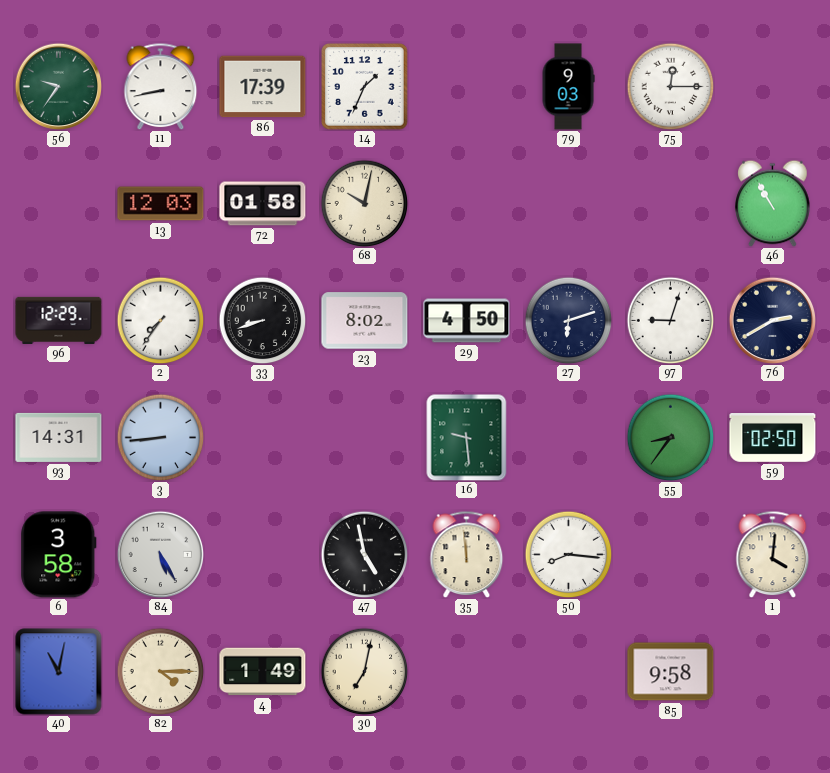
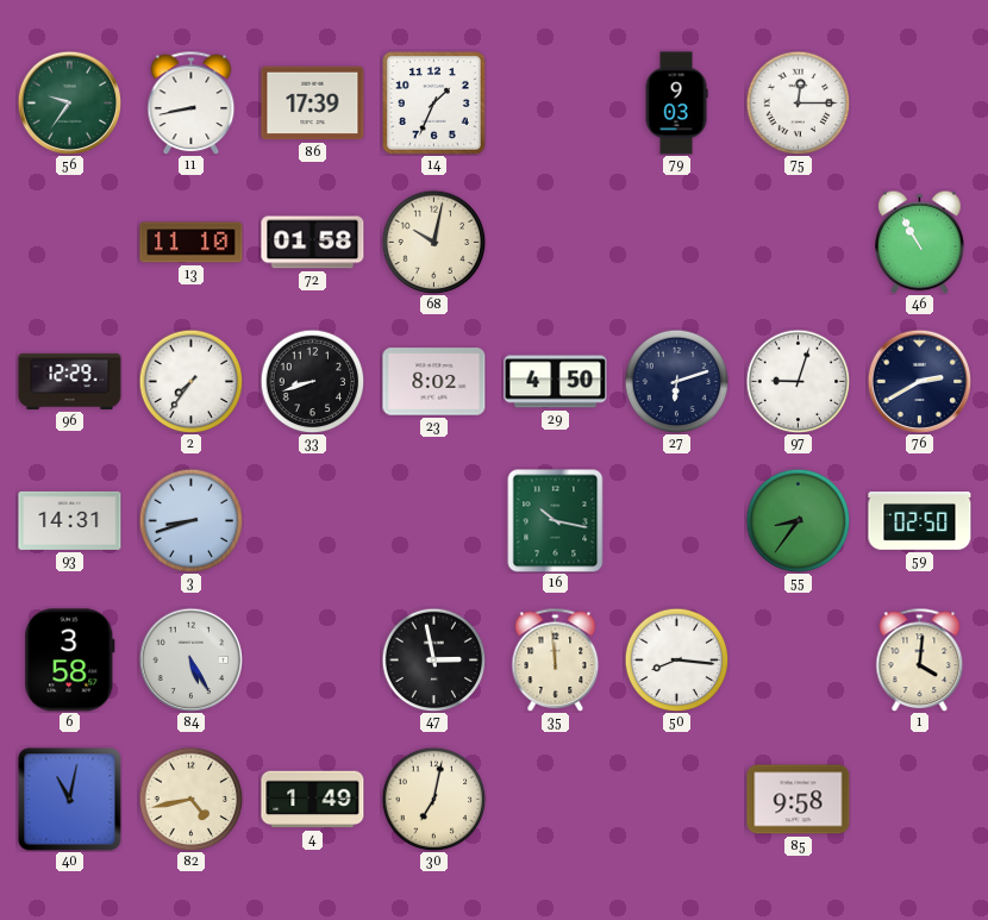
13: 12:03 -> 11:10
3: 8:44 -> 8:42
16: 9:29 -> 10:17
47: 4:58 -> 2:58
82: 4:15 -> 4:43
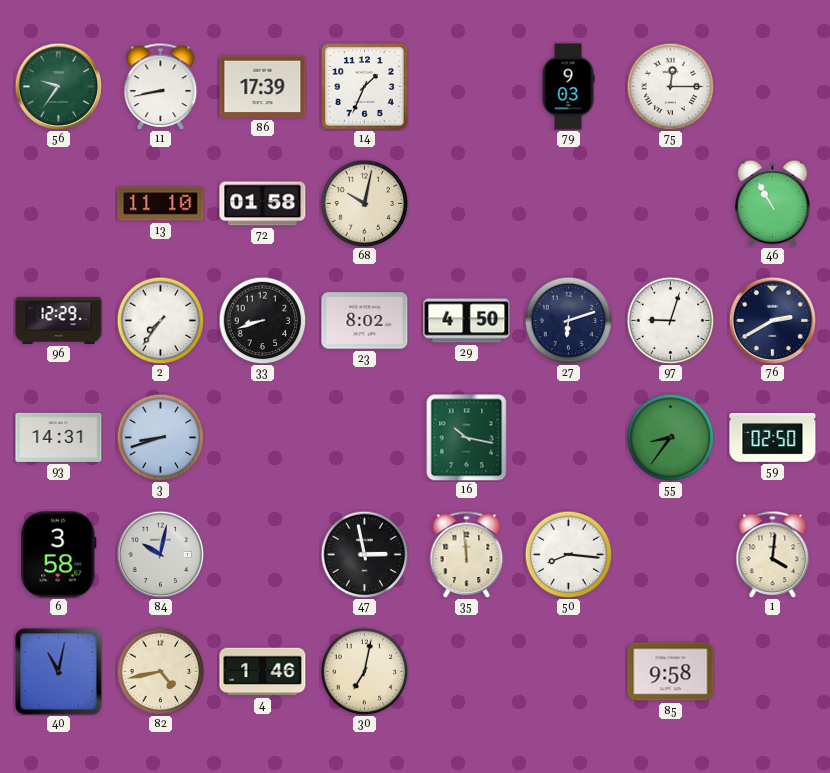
84: 5:25 -> 10:02
4: 1:49 -> 1:46
